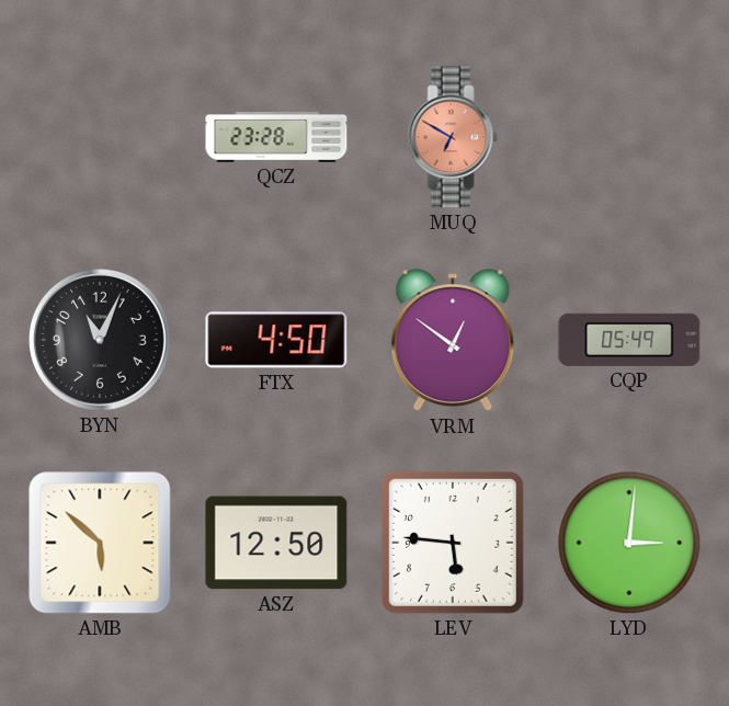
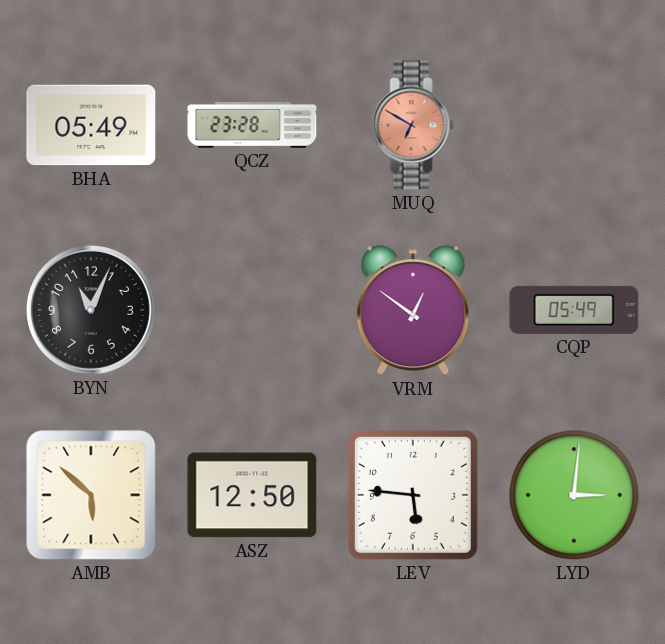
BHA: none -> 05:49
FTX: 4:50 -> none
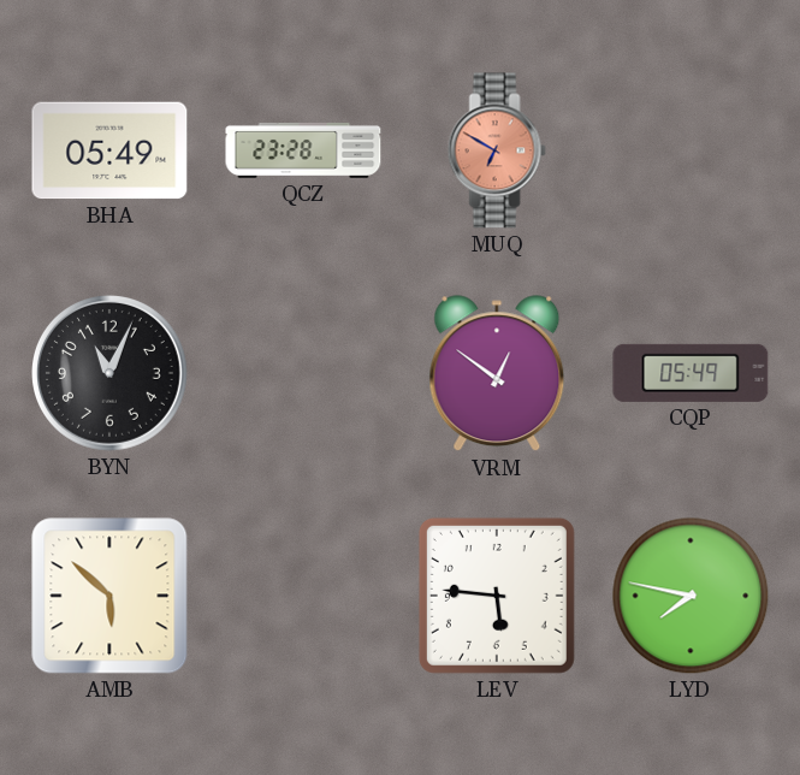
ASZ: 12:50 -> none
LYD: 3:01 -> 7:47
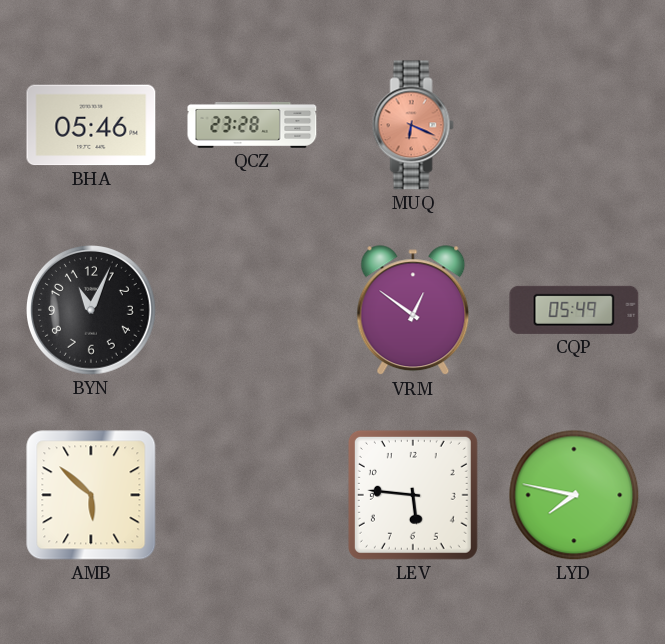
BHA: 05:49 -> 05:46
MUQ: 6:50 -> 6:19
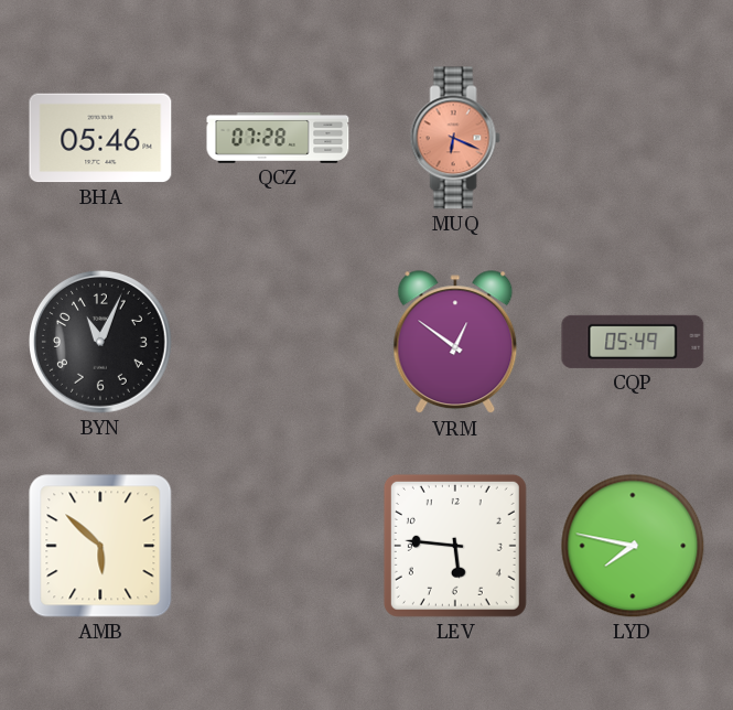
QCZ: 23:28 -> 07:28
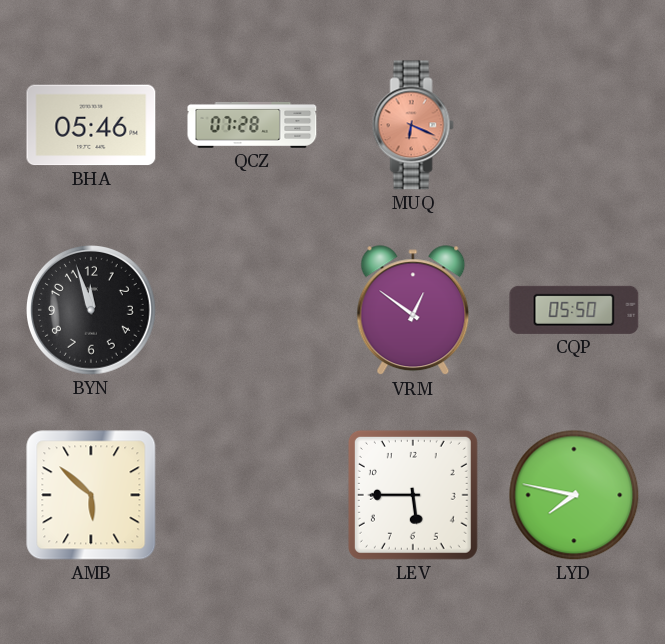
BYN: 11:04 -> 11:57
CQP: 05:49 -> 05:50
LEV: 5:46 -> 5:45
